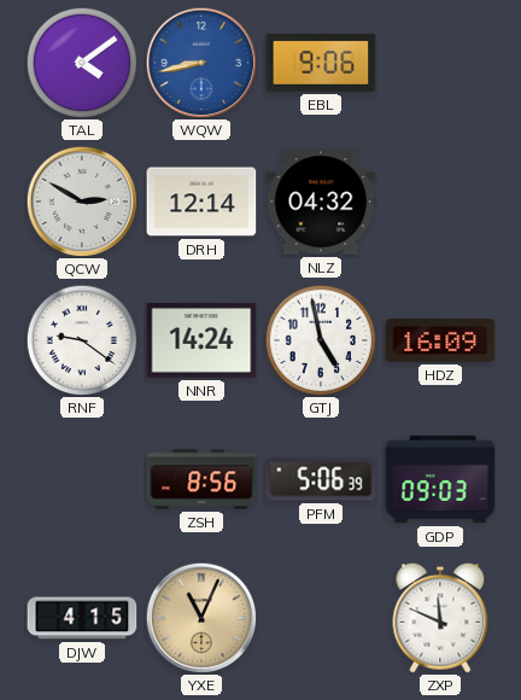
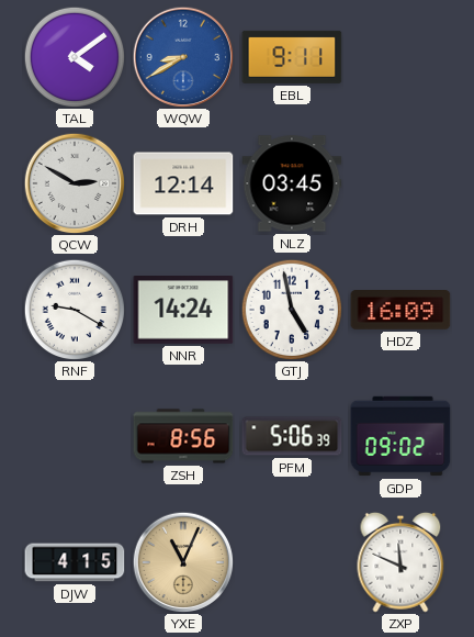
WQW: 8:43 -> 8:40
EBL: 9:06 -> 9:11
NLZ: 04:32 -> 03:45
RNF: 9:21 -> 9:20
GDP: 09:03 -> 09:02
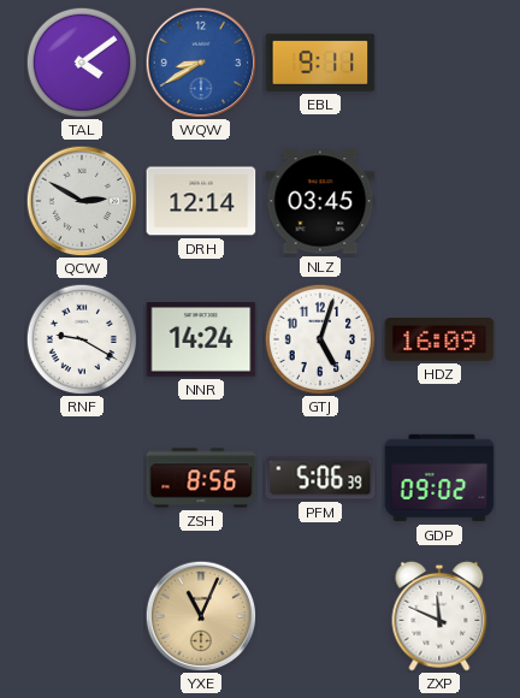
GTJ: 4:58 -> 5:03
DJW: 4:15 -> none
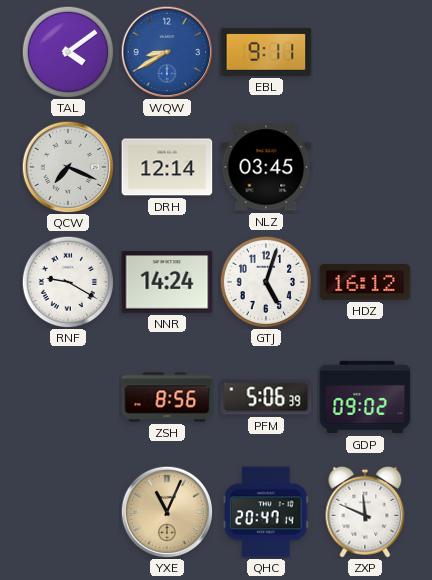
QCW: 2:50 -> 7:19
HDZ: 16:09 -> 16:12
QHC: none -> 20:47
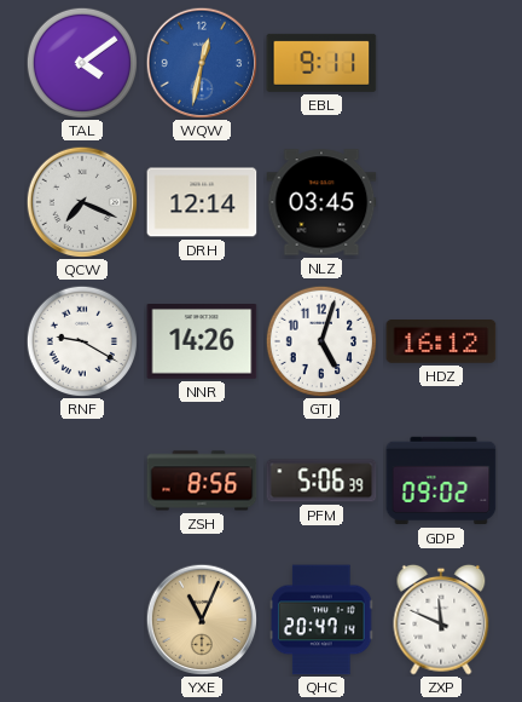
WQW: 8:40 -> 12:32
NNR: 14:24 -> 14:26
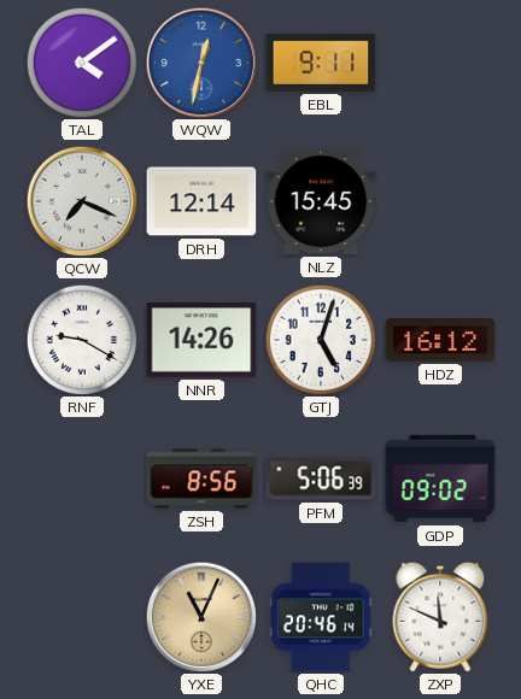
NLZ: 03:45 -> 15:45
QHC: 20:47 -> 20:46
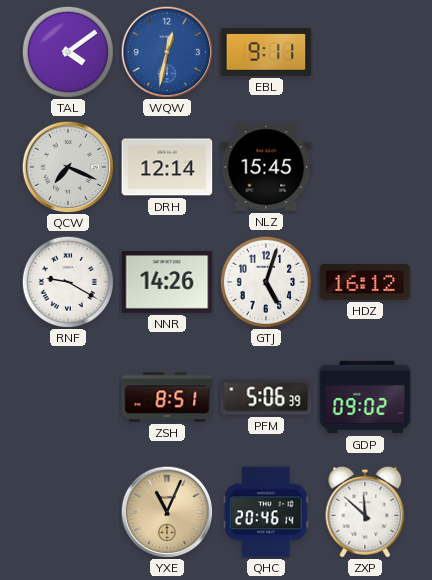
ZSH: 8:56 -> 8:51
ZXP: 11:49 -> 11:52
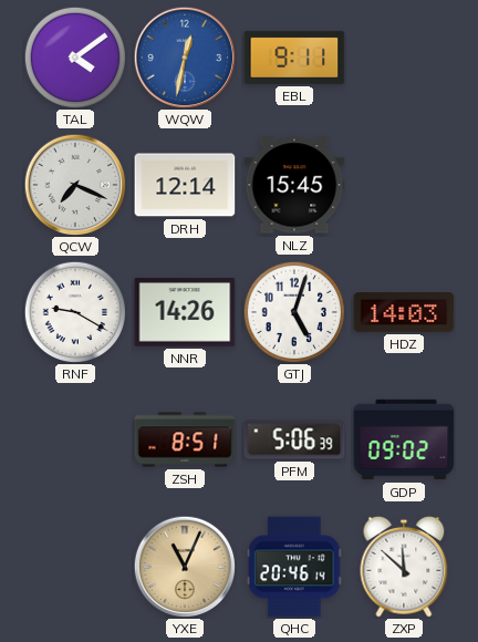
HDZ: 16:12 -> 14:03
